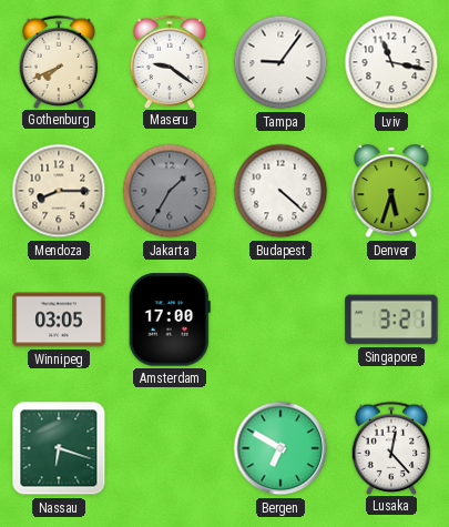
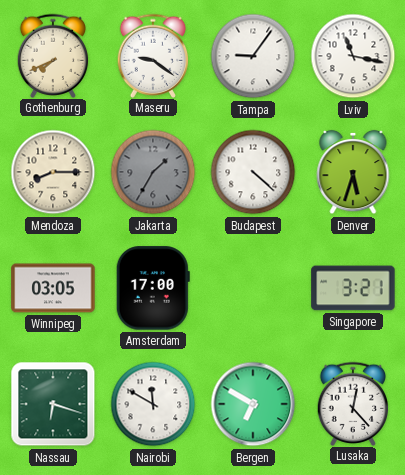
Nairobi: none -> 11:50
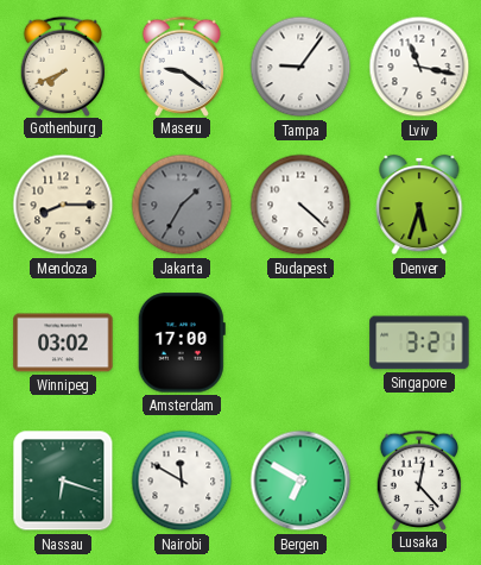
Winnipeg: 03:05 -> 03:02
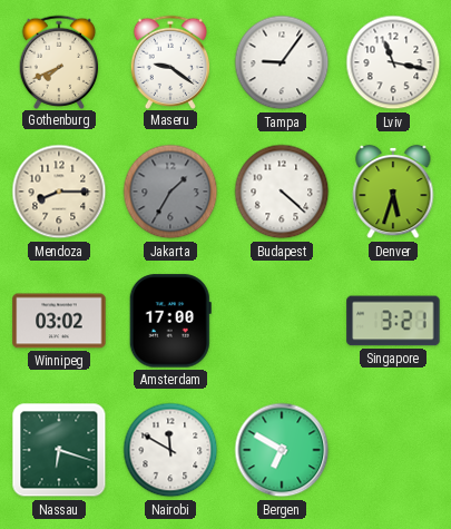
Lusaka: 12:23 -> none
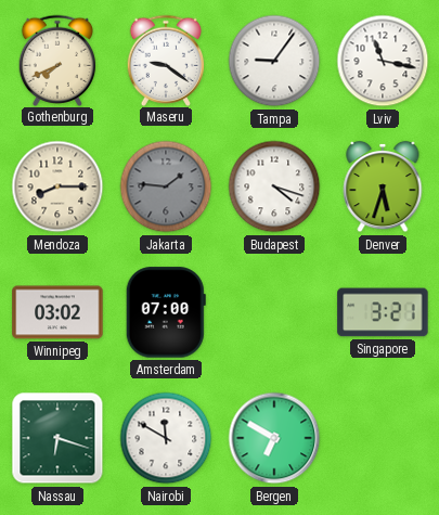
Jakarta: 1:35 -> 1:46
Budapest: 4:22 -> 4:18
Amsterdam: 17:00 -> 07:00
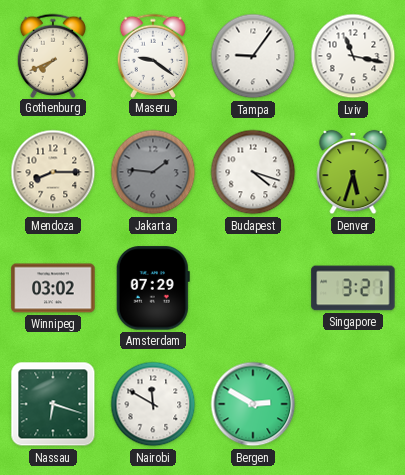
Amsterdam: 07:00 -> 07:29
Bergen: 6:50 -> 2:50
